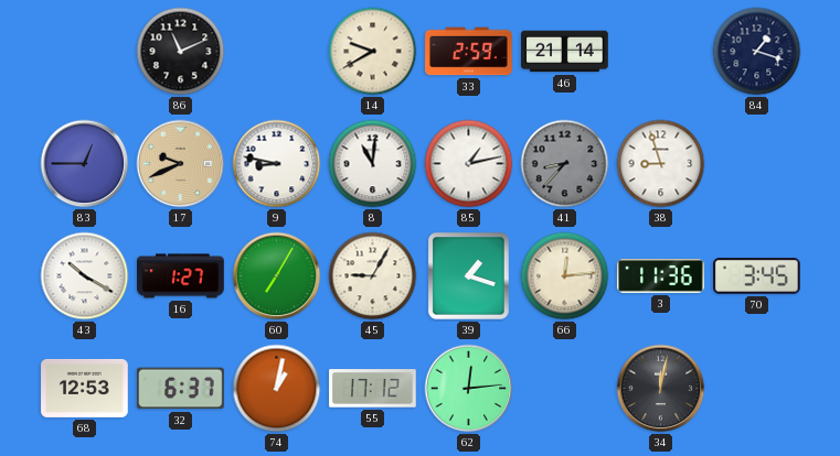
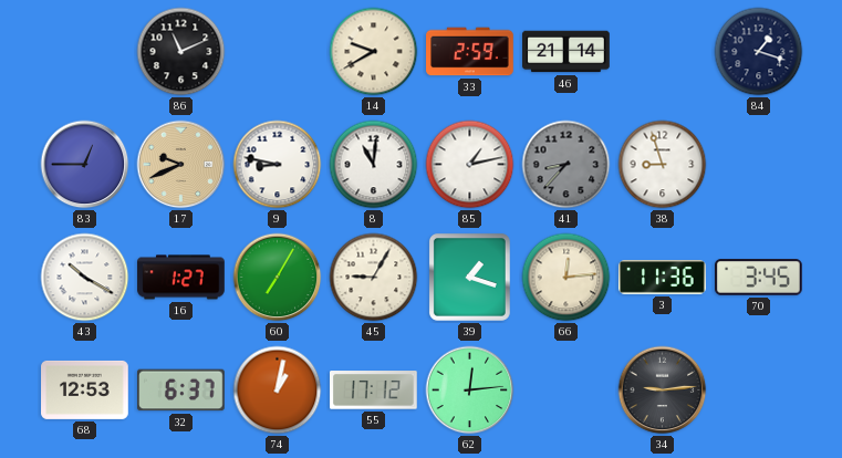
34: 12:02 -> 9:14
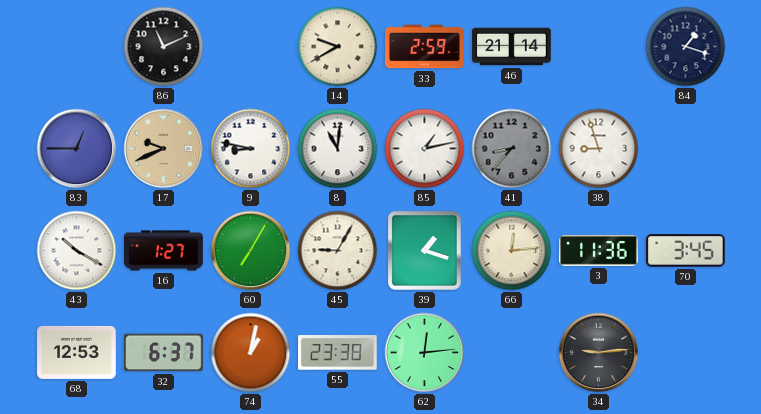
55: 17:12 -> 23:38
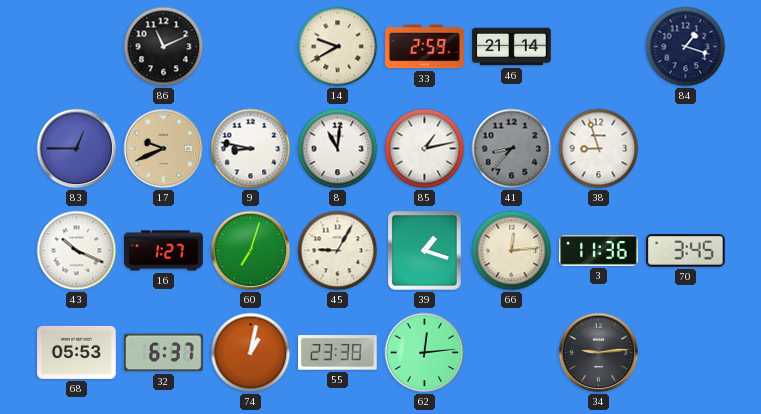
43: 10:20 -> 10:19
60: 7:05 -> 7:03
68: 12:53 -> 05:53
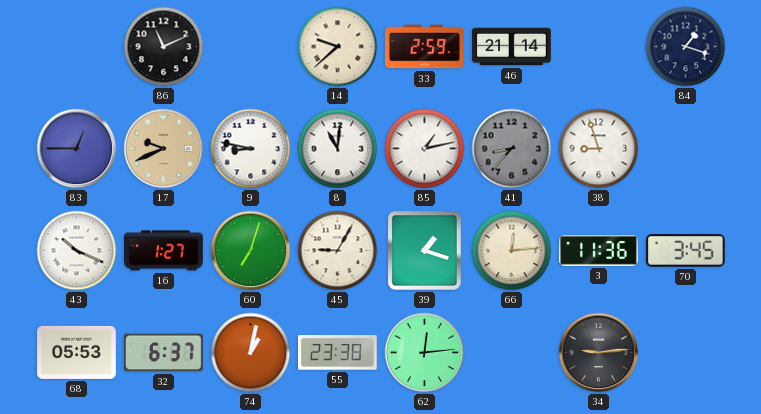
14: 9:40 -> 9:38
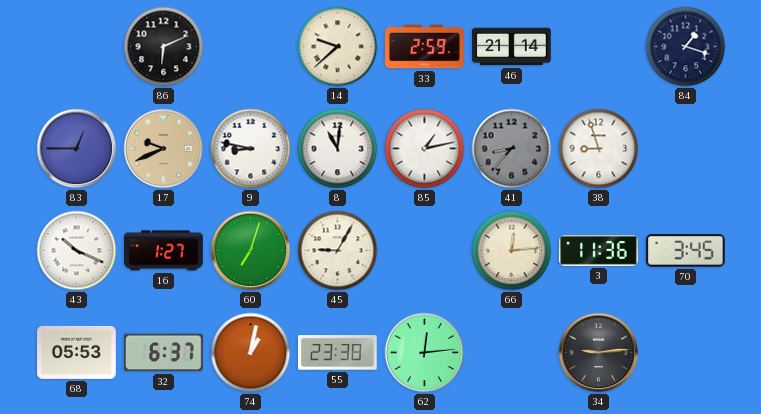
86: 11:11 -> 6:11
39: 1:18 -> none
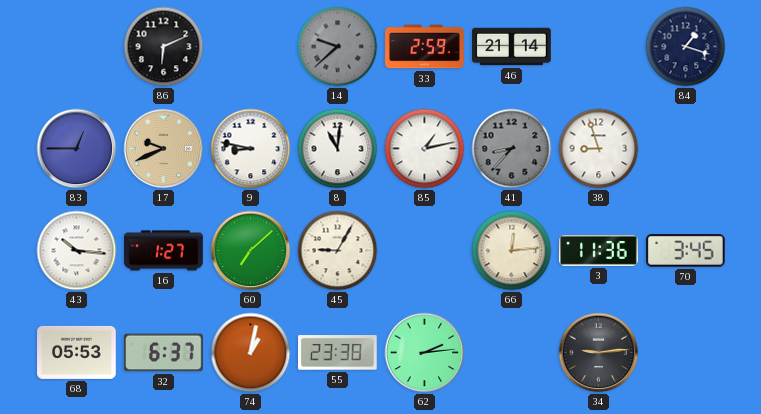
14 dial: cream -> grey
43: 10:19 -> 10:16
60: 7:03 -> 7:08
62: 12:14 -> 2:14
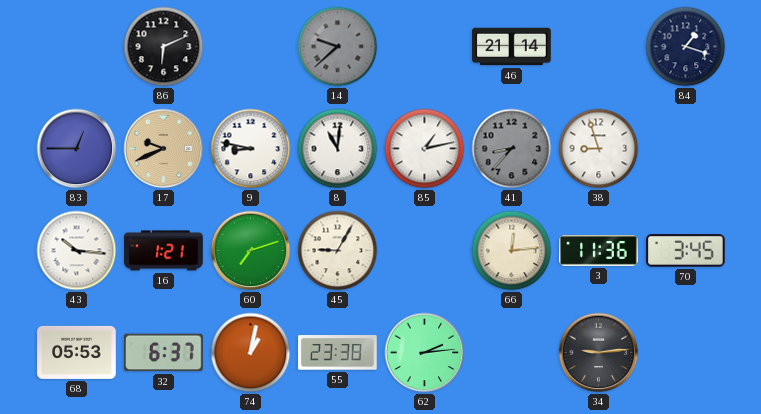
33: 2:59 -> none
16: 1:27 -> 1:21
60: 7:08 -> 7:12
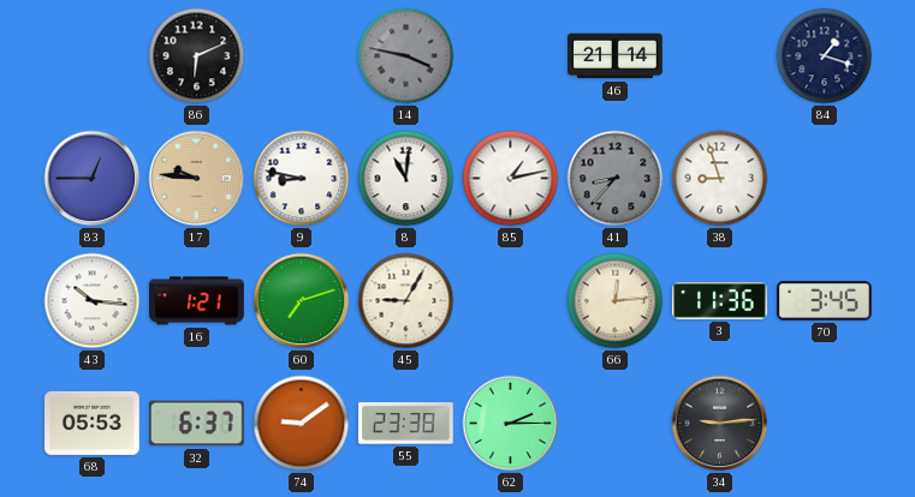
14: 9:38 -> 3:47
17: 9:41 -> 9:46
74: 1:02 -> 9:09
62: 2:14 -> 2:15
